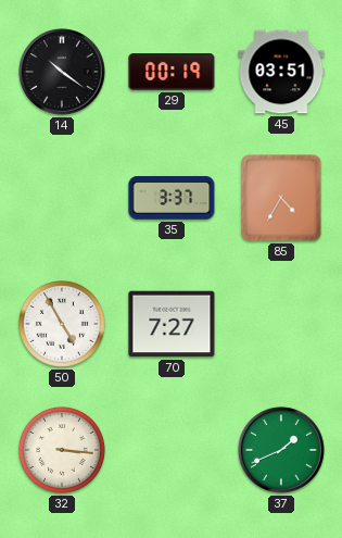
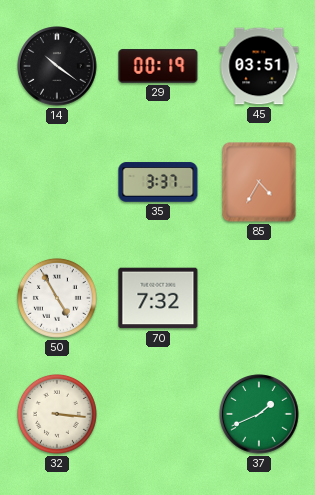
70: 7:27 -> 7:32
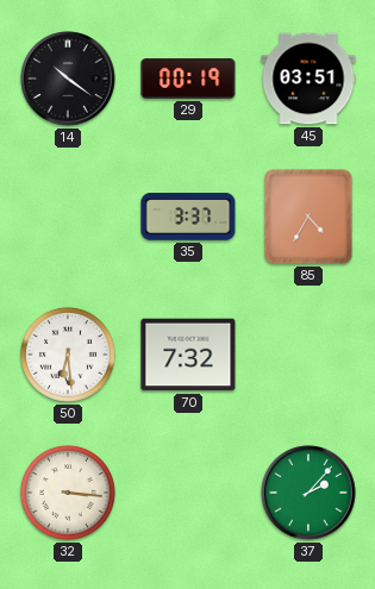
50: 4:55 -> 6:29
37: 1:41 -> 2:07
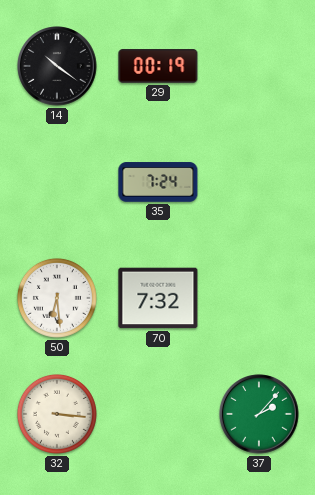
45: 03:51 -> none
35: 3:37 -> 7:24
85: 4:35 -> none
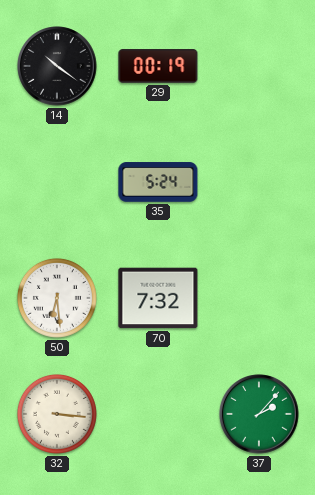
35: 7:24 -> 5:24
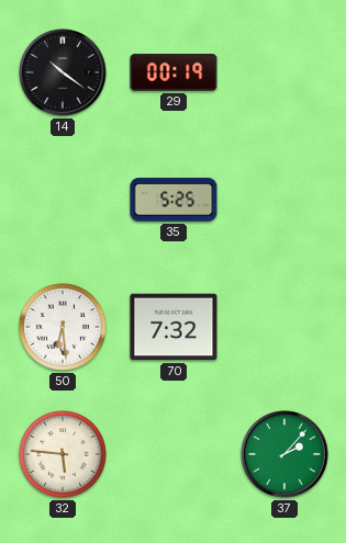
35: 5:24 -> 5:25
32: 3:16 -> 5:46
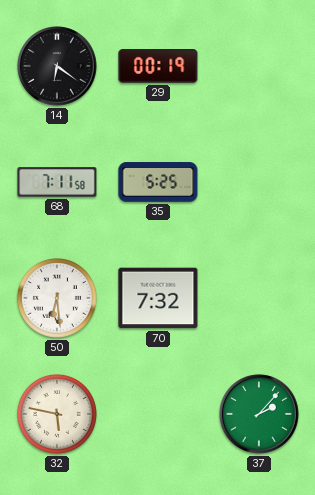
14: 10:21 -> 6:21
68: none -> 7:11
32: 5:46 -> 5:47
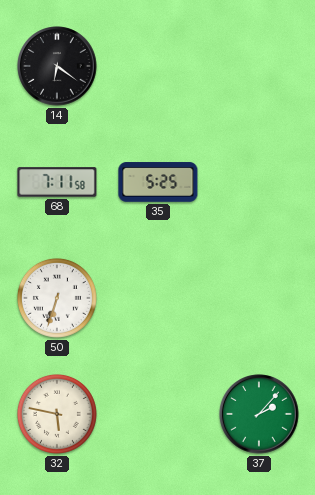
29: 00:19 -> none
50: 6:29 -> 6:33
70: 7:32 -> none
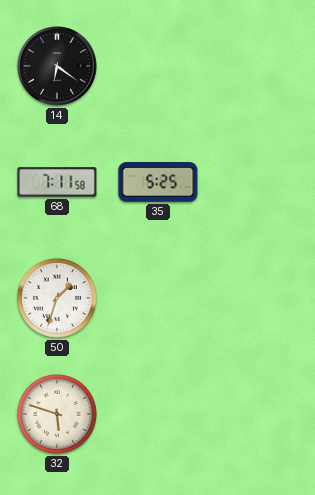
50: 6:33 -> 1:33
32: 5:47 -> 5:48
37: 2:07 -> none
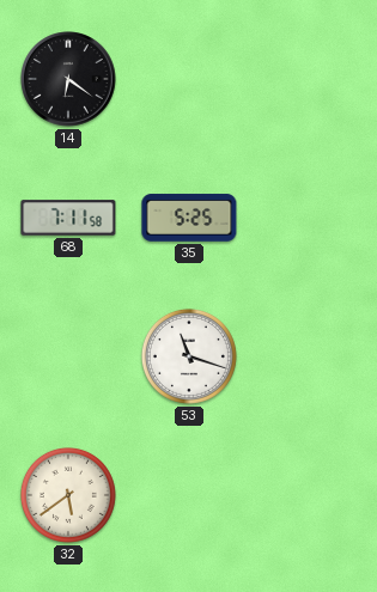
50: 1:33 -> none
53: none -> 11:18
32: 5:48 -> 5:39
